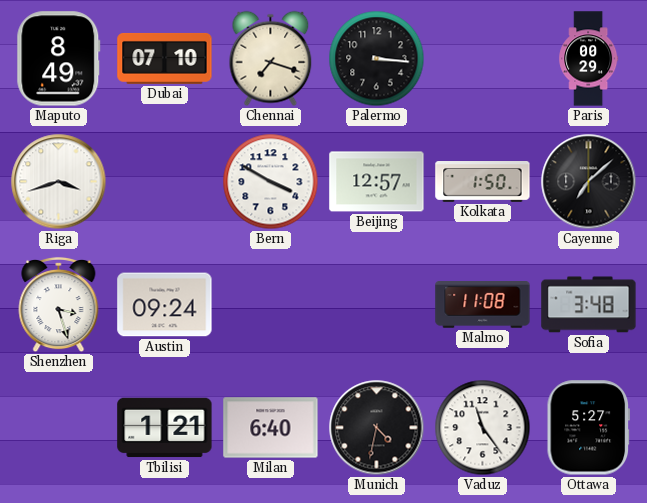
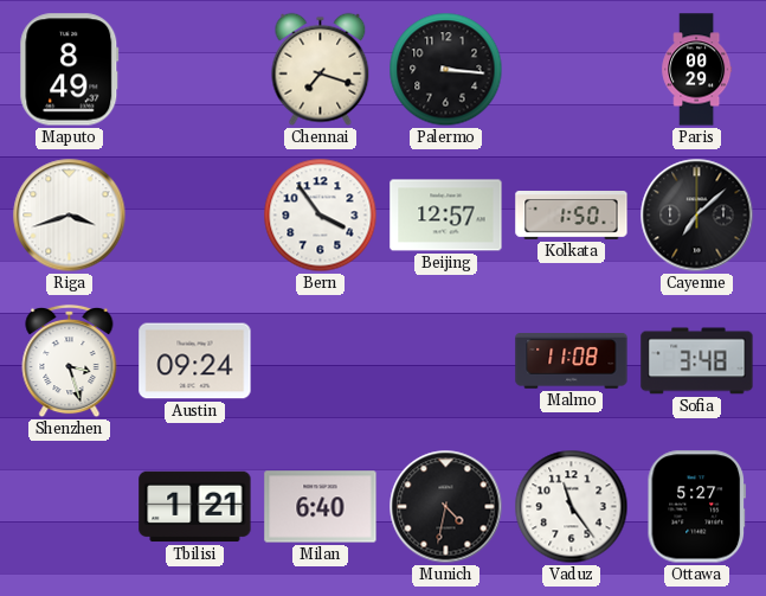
Dubai: 07:10 -> none
Bern: 3:50 -> 3:54
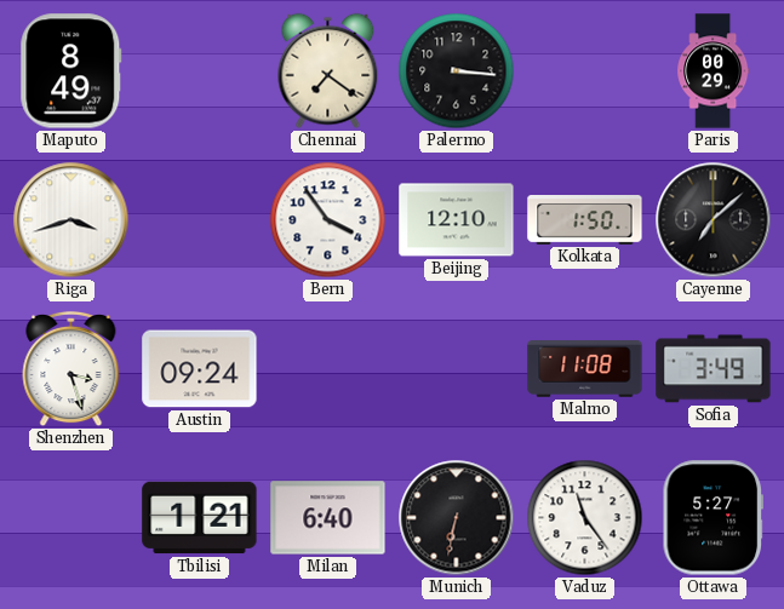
Chennai: 7:18 -> 7:21
Beijing: 12:57 -> 12:10
Sofia: 3:48 -> 3:49
Munich: 4:32 -> 6:32
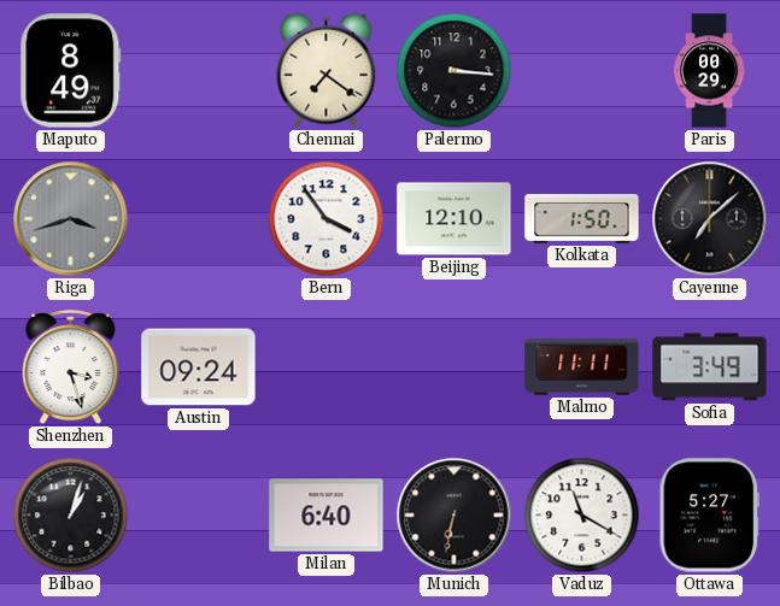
Riga dial: white -> grey
Malmo: 11:08 -> 11:11
Bilbao: none -> 1:03
Tbilisi: 1:21 -> none
Vaduz: 11:24 -> 11:20
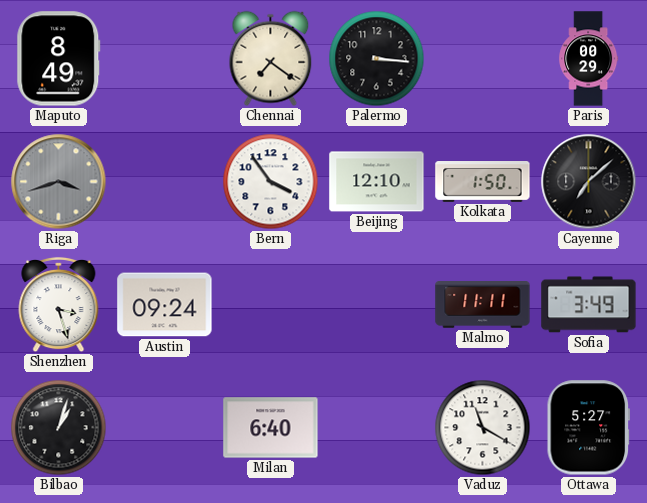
Munich: 6:32 -> none
